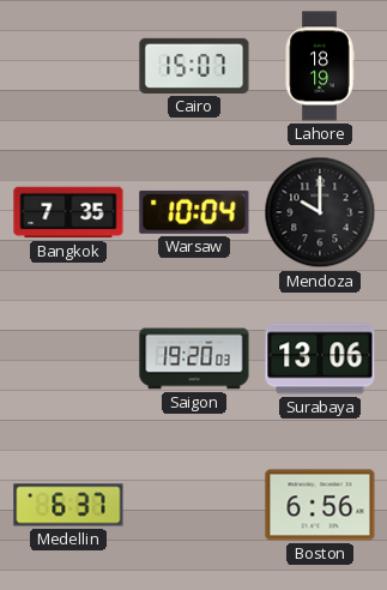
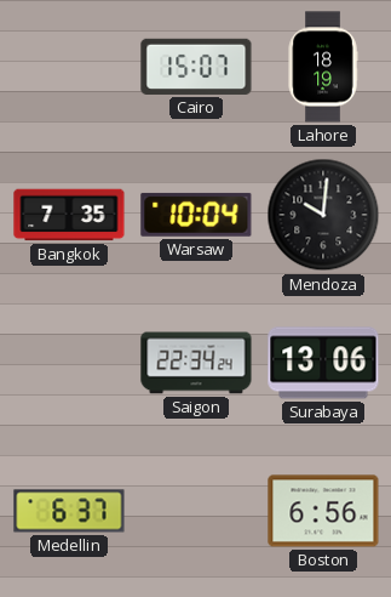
Mendoza: 10:00 -> 10:01
Saigon: 19:20 -> 22:34
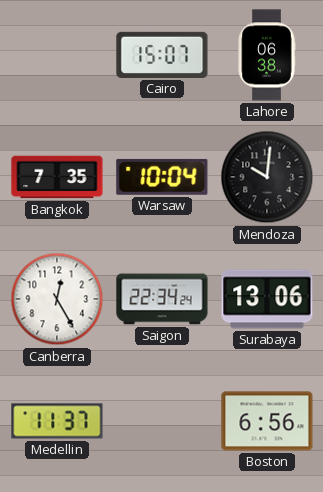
Lahore: 18:19 -> 06:38
Canberra: none -> 12:25
Medellin: 6:37 -> 11:37
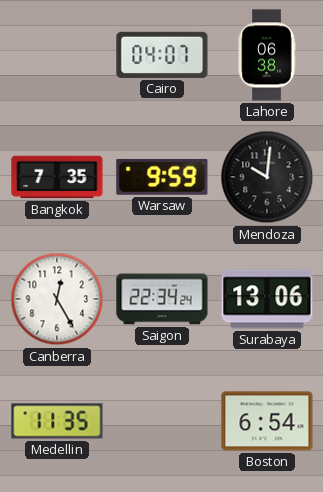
Cairo: 15:07 -> 04:07
Warsaw: 10:04 -> 9:59
Medellin: 11:37 -> 11:35
Boston: 6:56 -> 6:54
